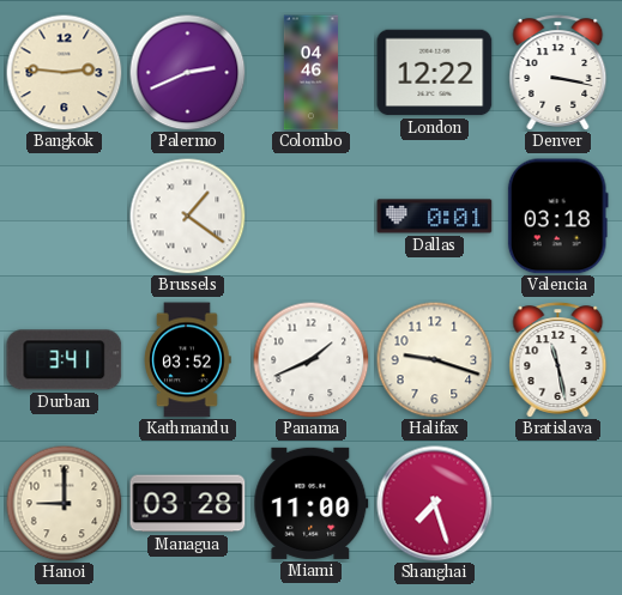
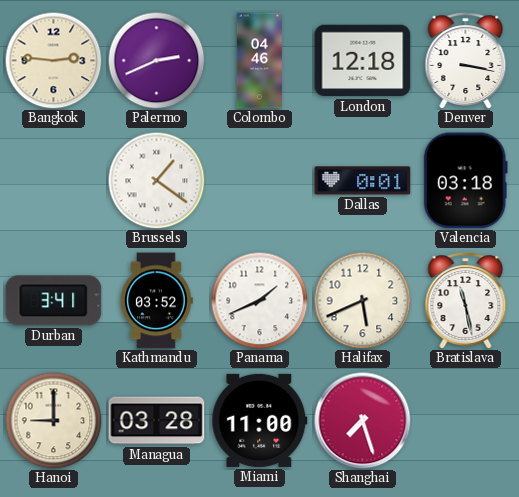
London: 12:22 -> 12:18
Halifax: 9:18 -> 5:41
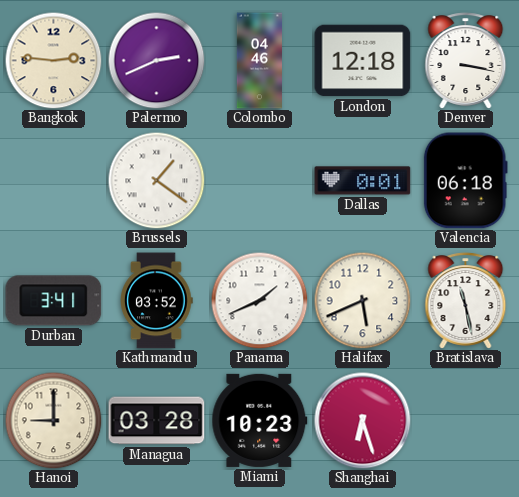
Valencia: 03:18 -> 06:18
Miami: 11:00 -> 10:23
Shanghai: 7:27 -> 6:27
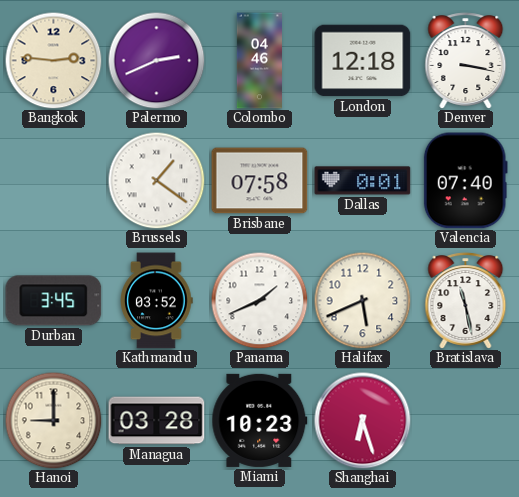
Brisbane: none -> 07:58
Valencia: 06:18 -> 07:40
Durban: 3:41 -> 3:45
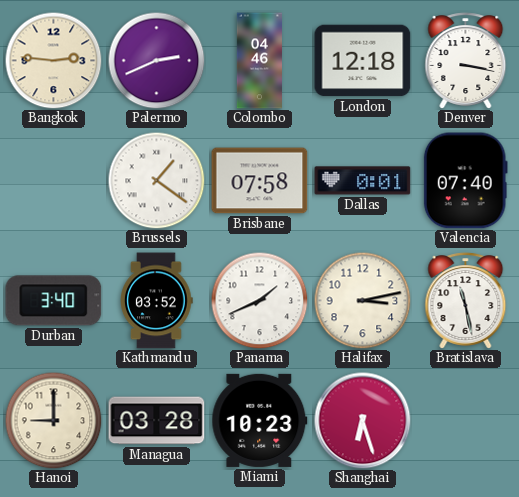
Durban: 3:45 -> 3:40
Halifax: 5:41 -> 3:13
